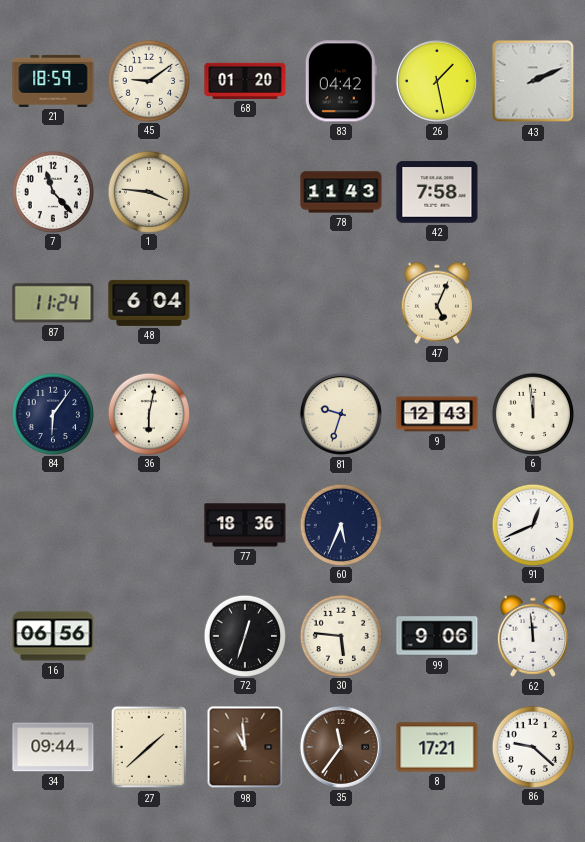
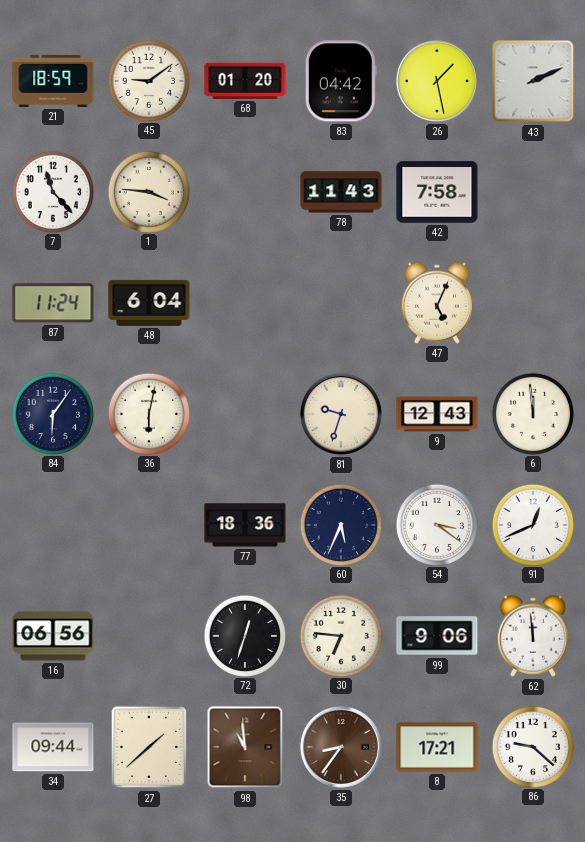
54: none -> 3:21
30: 5:46 -> 6:46
35: 11:36 -> 8:36
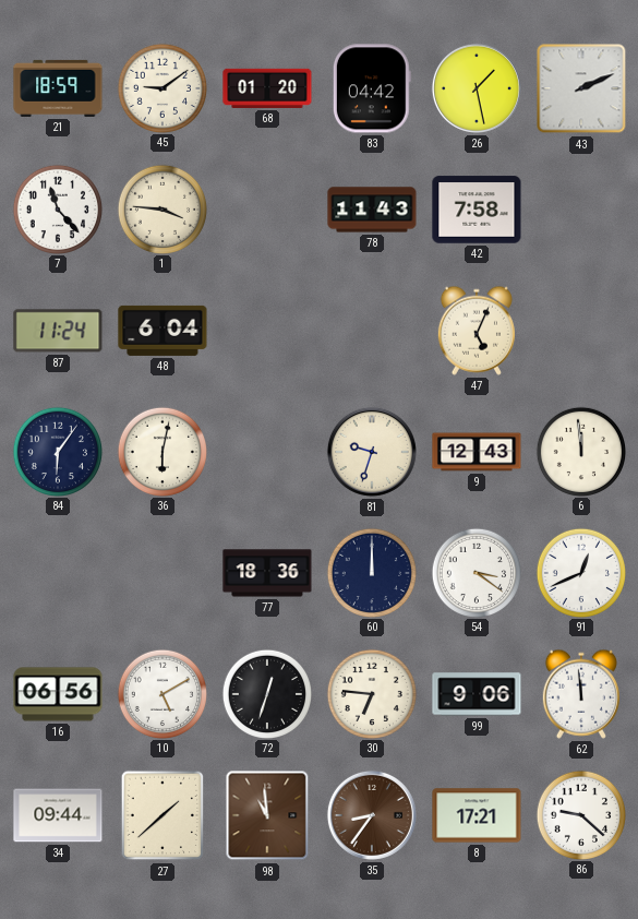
60: 5:34 -> 12:00
10: none -> 5:10
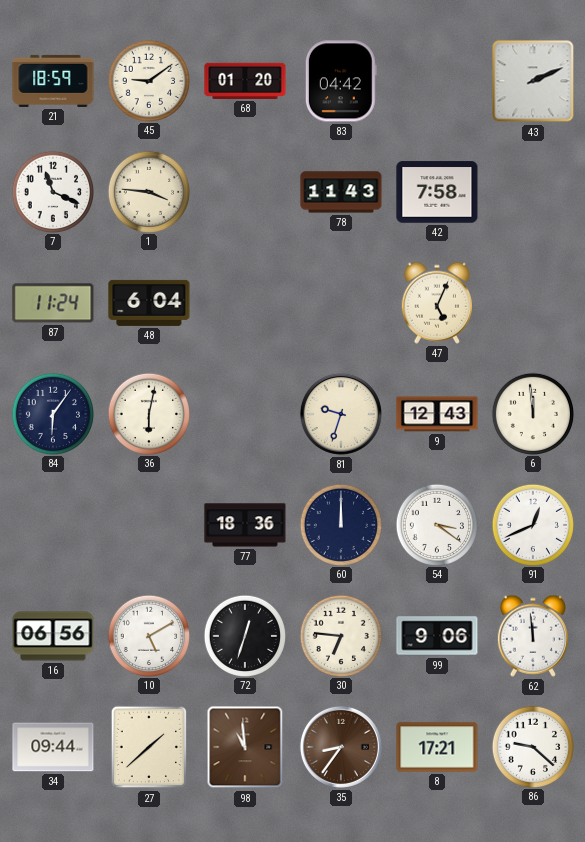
26: 1:28 -> none
7: 11:23 -> 11:19
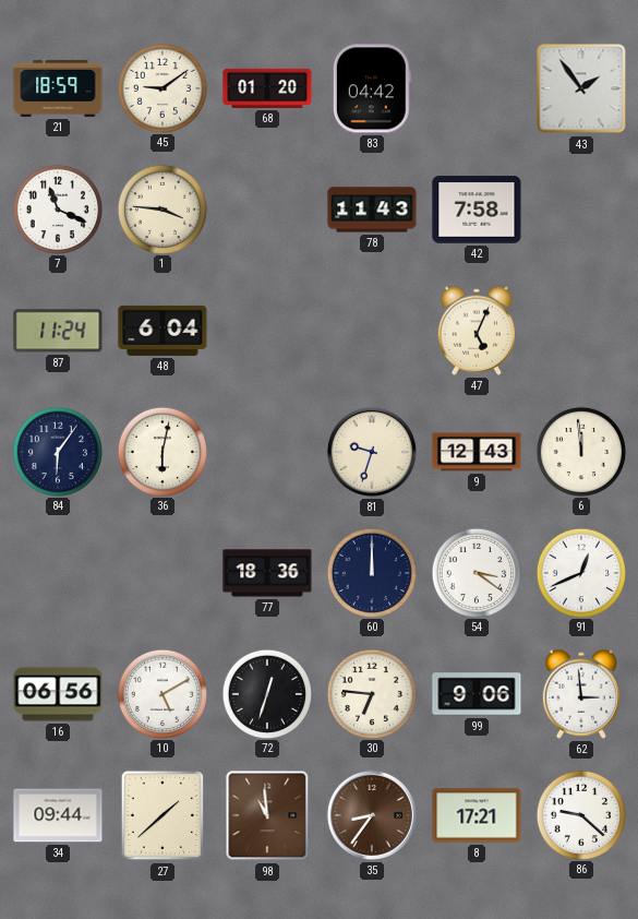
43: 2:11 -> 1:54
62: 11:59 -> 2:59
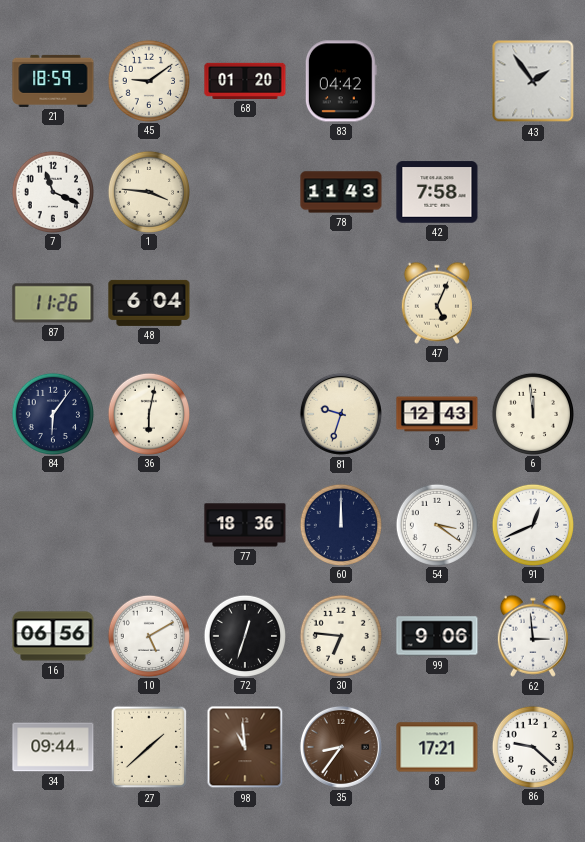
87: 11:24 -> 11:26
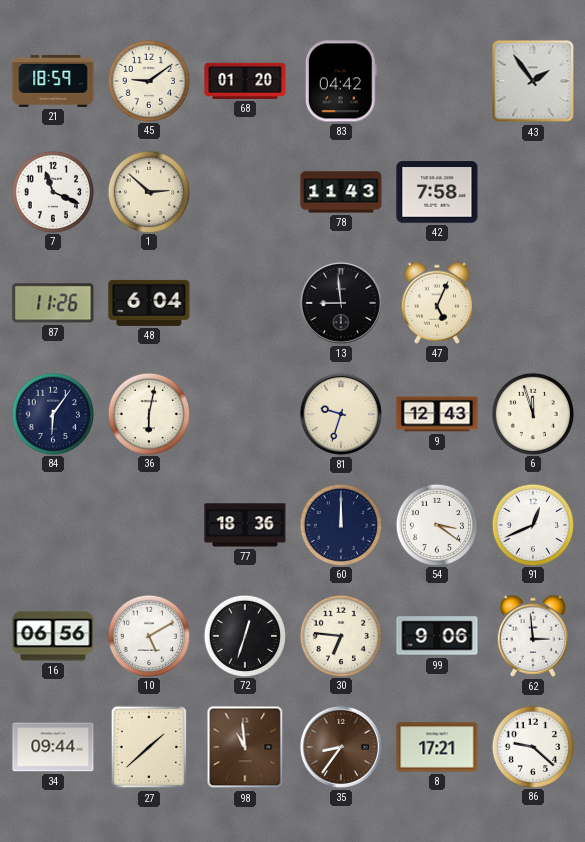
1: 3:46 -> 2:52
13: none -> 8:59
6: 11:59 -> 11:57
